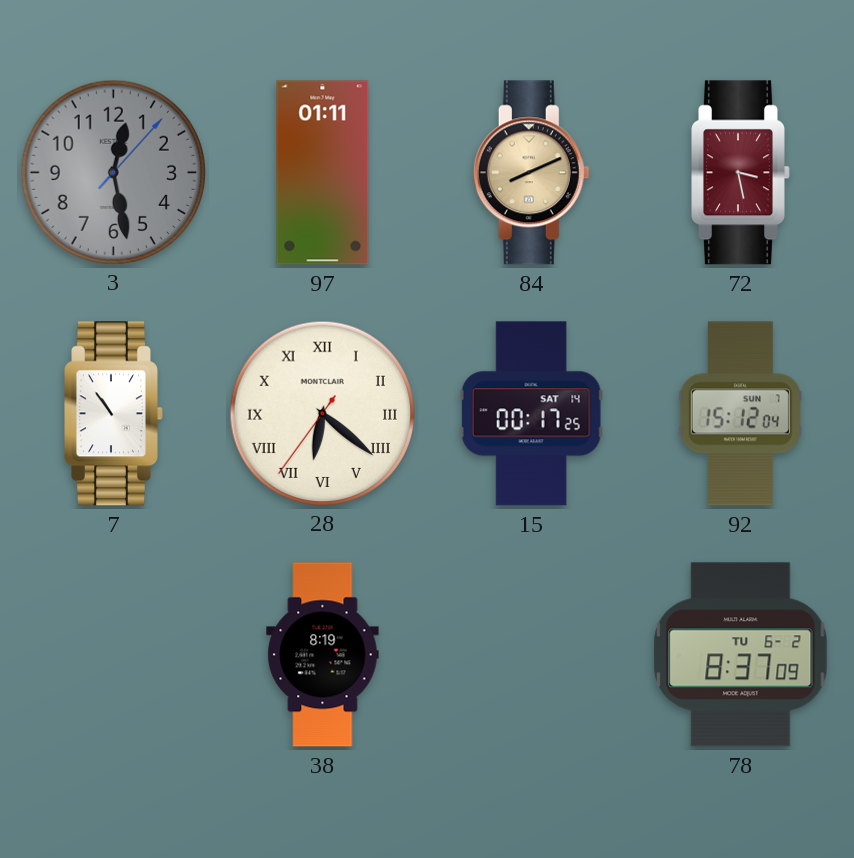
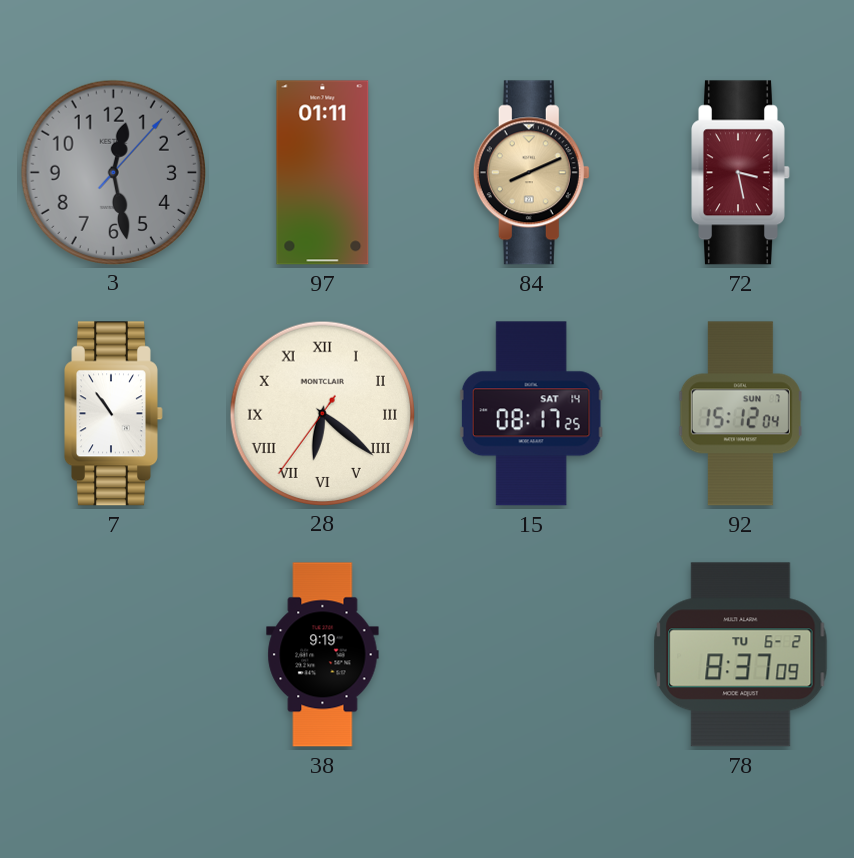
15: 00:17 -> 08:17
38: 8:19 -> 9:19
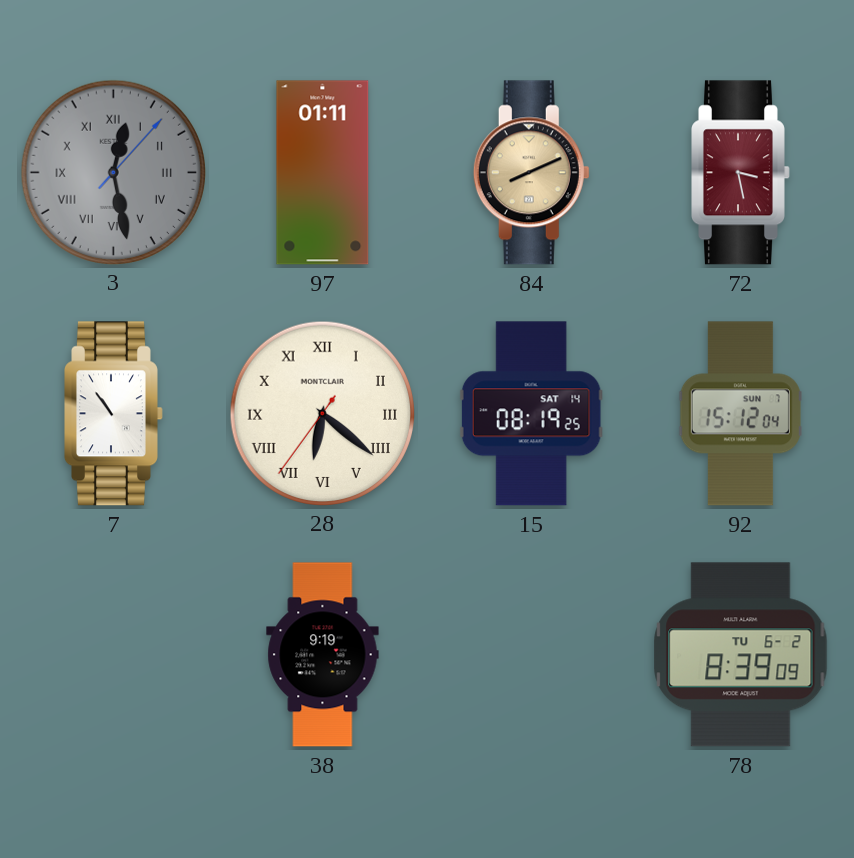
3 numerals: Arabic -> Roman
15: 08:17 -> 08:19
78: 8:37 -> 8:39
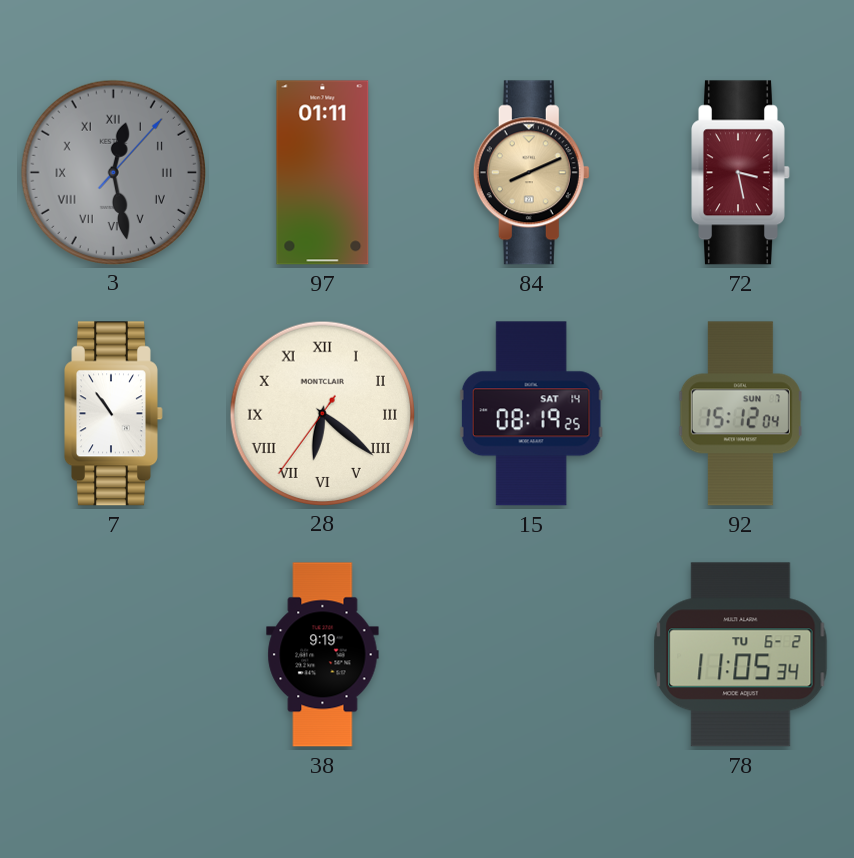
78: 8:39 -> 11:05
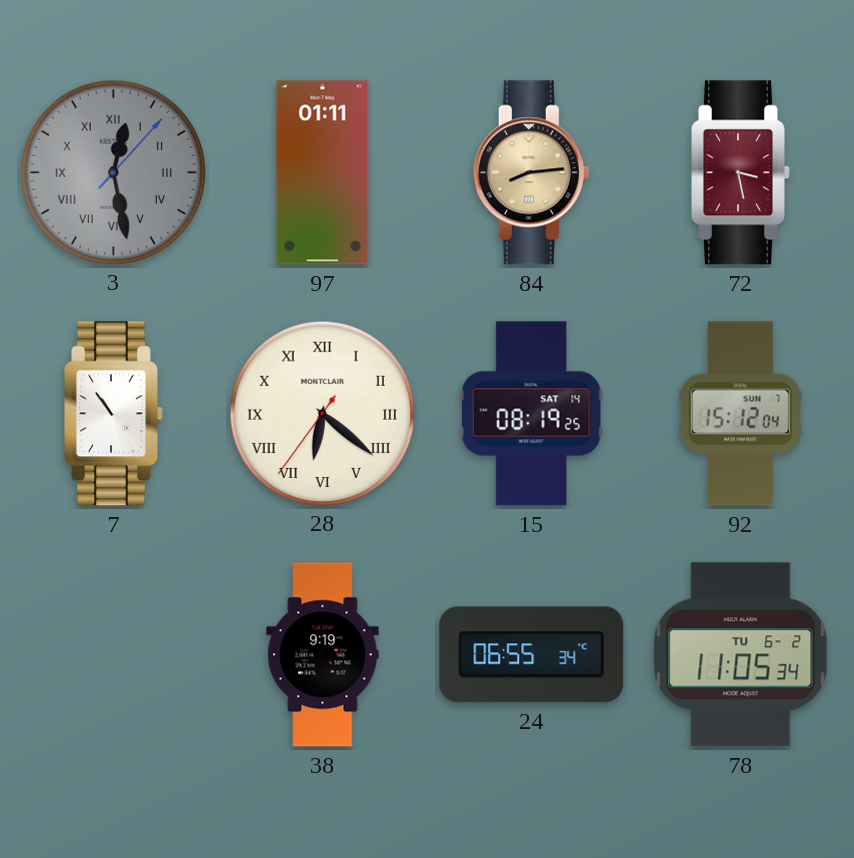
84: 8:11 -> 8:14
24: none -> 06:55
